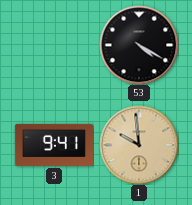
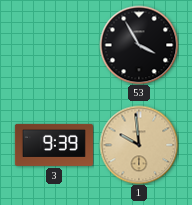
53: 4:20 -> 3:55
3: 9:41 -> 9:39
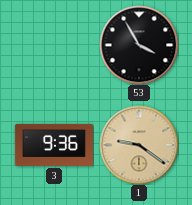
3: 9:39 -> 9:36
1: 9:59 -> 9:21
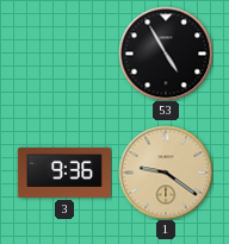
53: 3:55 -> 4:55
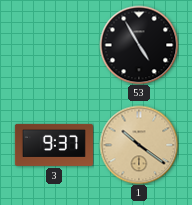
3: 9:36 -> 9:37
1: 9:21 -> 10:21
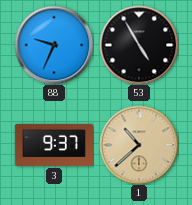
88: none -> 9:34
1: 10:21 -> 10:38
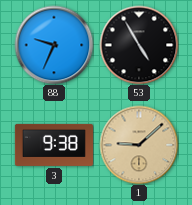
3: 9:37 -> 9:38
1: 10:38 -> 9:08
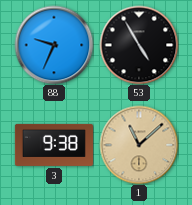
1: 9:08 -> 11:08
